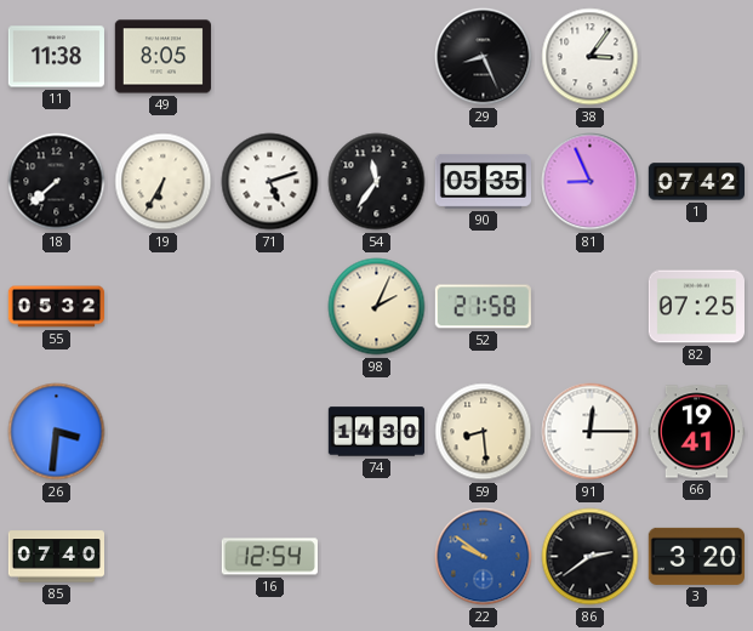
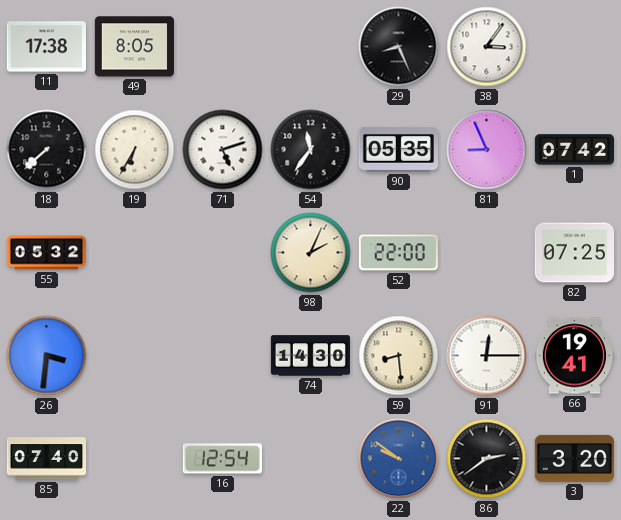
11: 11:38 -> 17:38
52: 21:58 -> 22:00
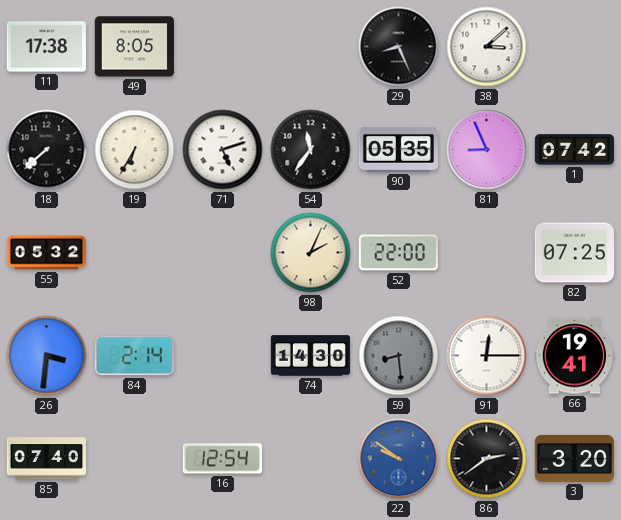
38: 3:06 -> 3:08
84: none -> 2:14
59 dial: cream -> grey
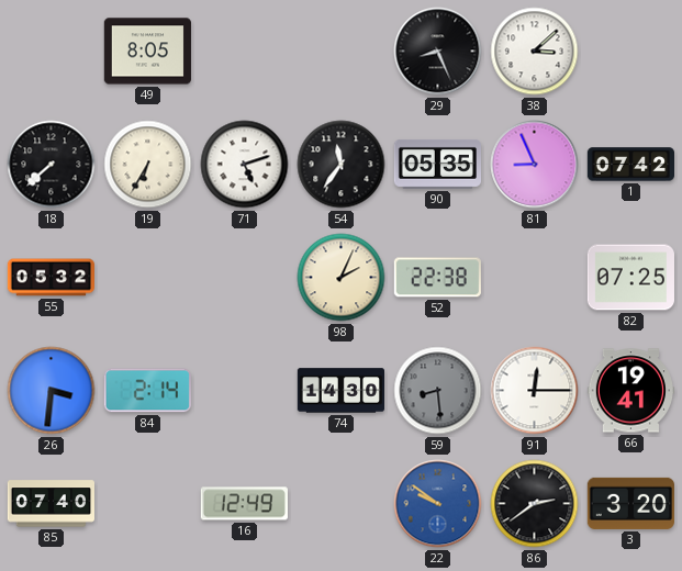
11: 17:38 -> none
52: 22:00 -> 22:38
16: 12:54 -> 12:49
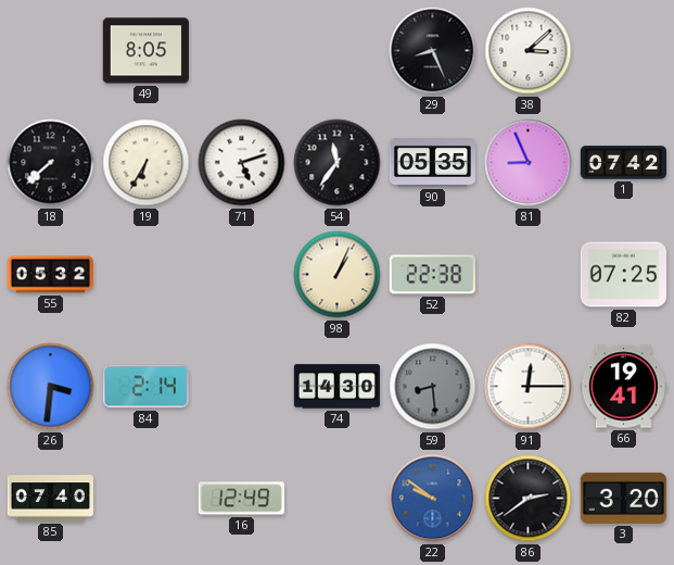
98: 2:04 -> 1:04
